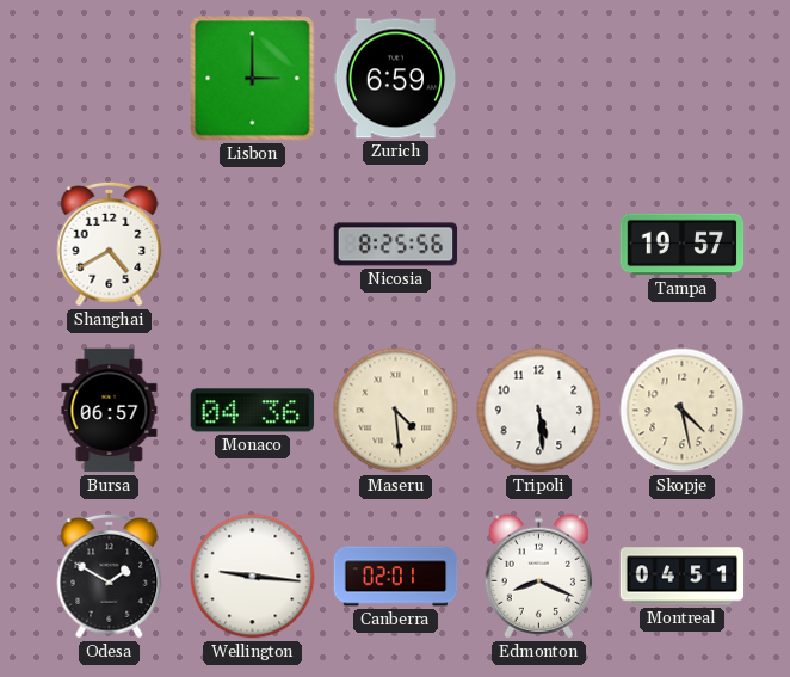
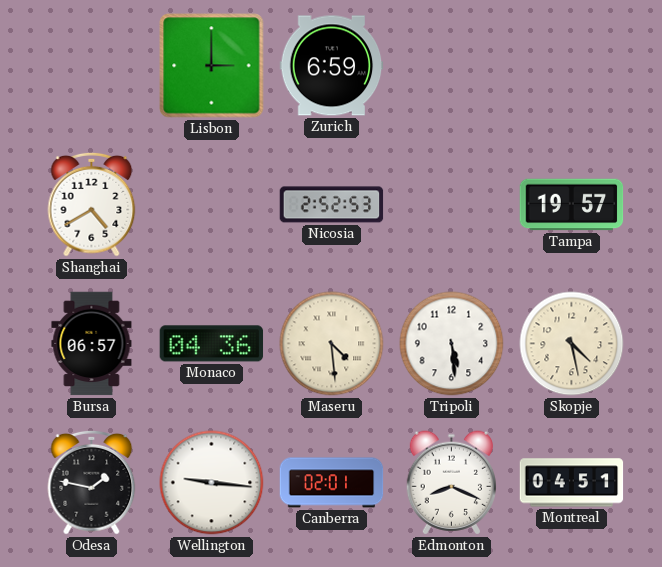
Nicosia: 8:25 -> 2:52
Odesa: 1:50 -> 1:47
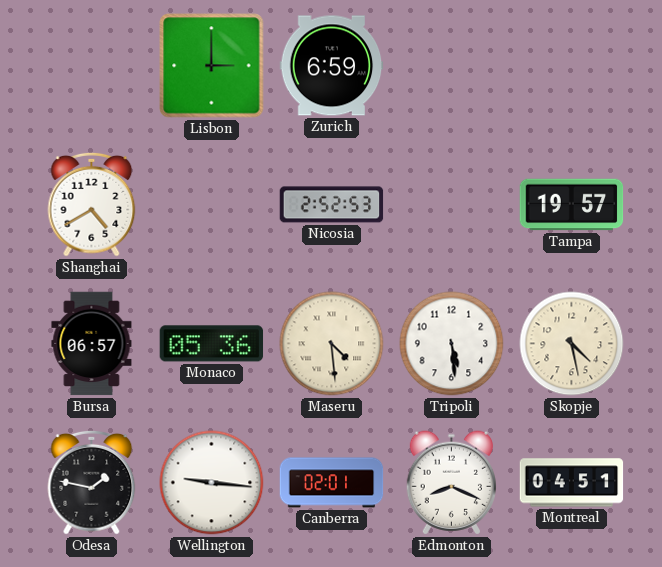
Monaco: 04:36 -> 05:36
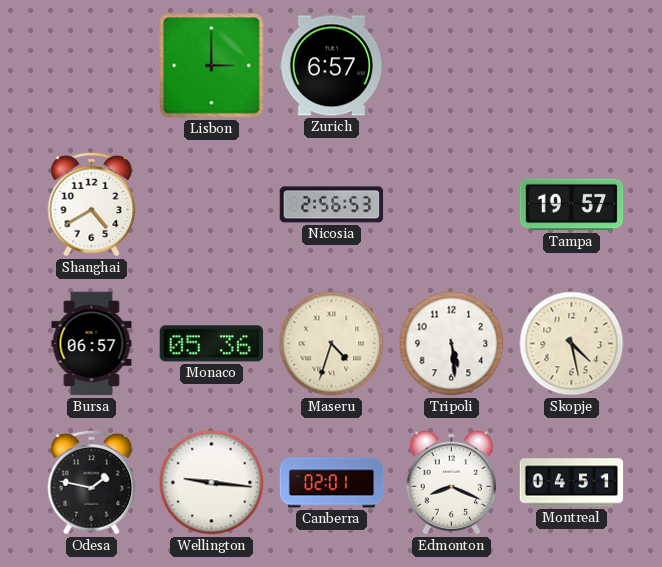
Zurich: 6:59 -> 6:57
Nicosia: 2:52 -> 2:56
Maseru: 4:29 -> 4:33
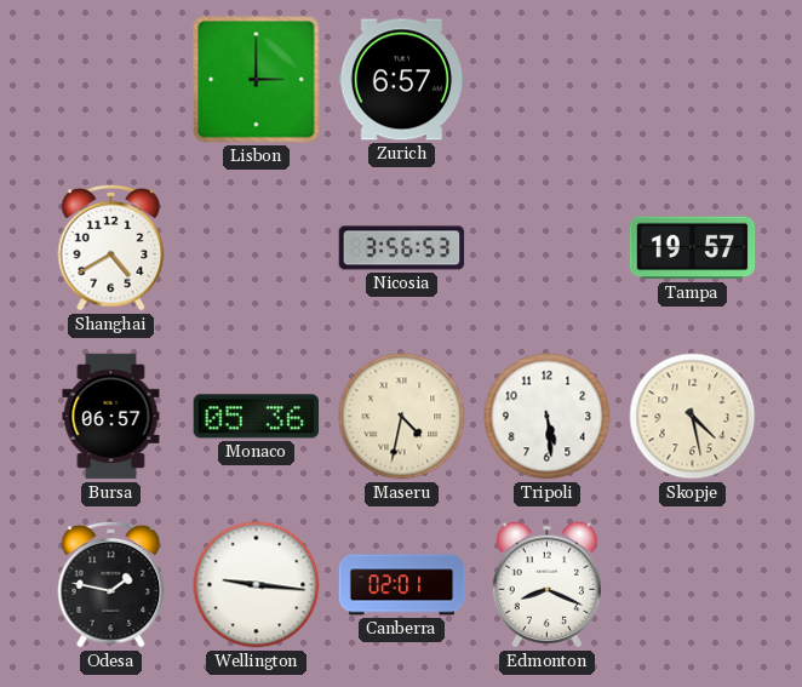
Nicosia: 2:56 -> 3:56
Maseru: 4:33 -> 4:32
Montreal: 04:51 -> none
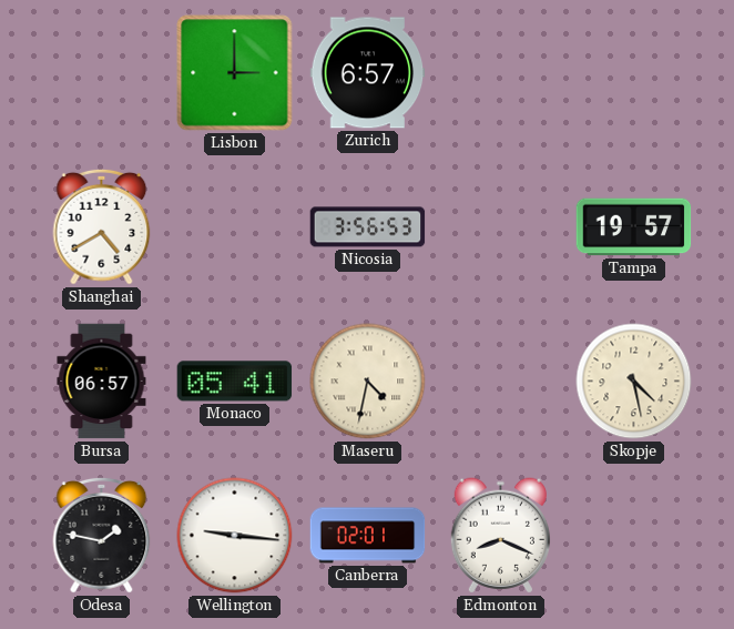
Monaco: 05:36 -> 05:41
Tripoli: 5:29 -> none
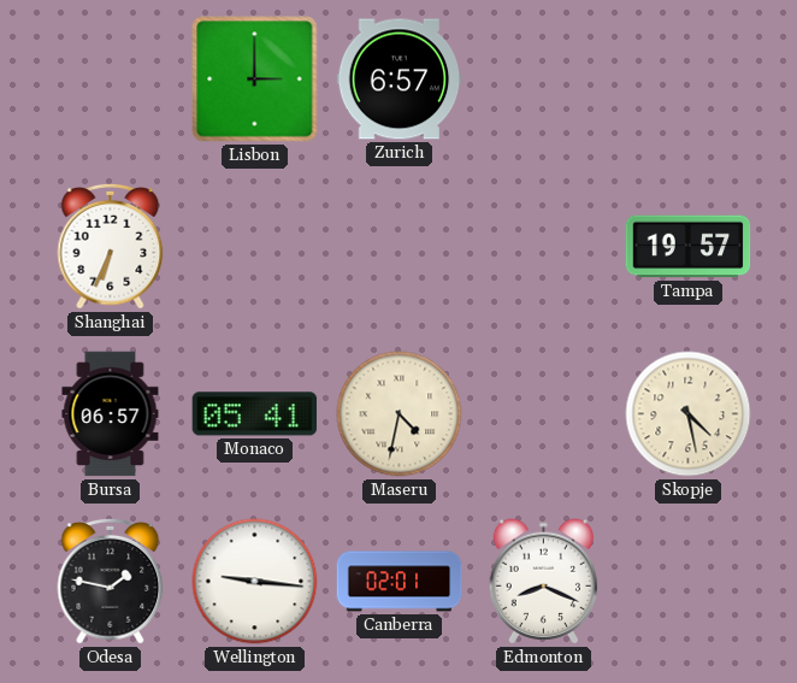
Shanghai: 4:40 -> 6:34
Nicosia: 3:56 -> none
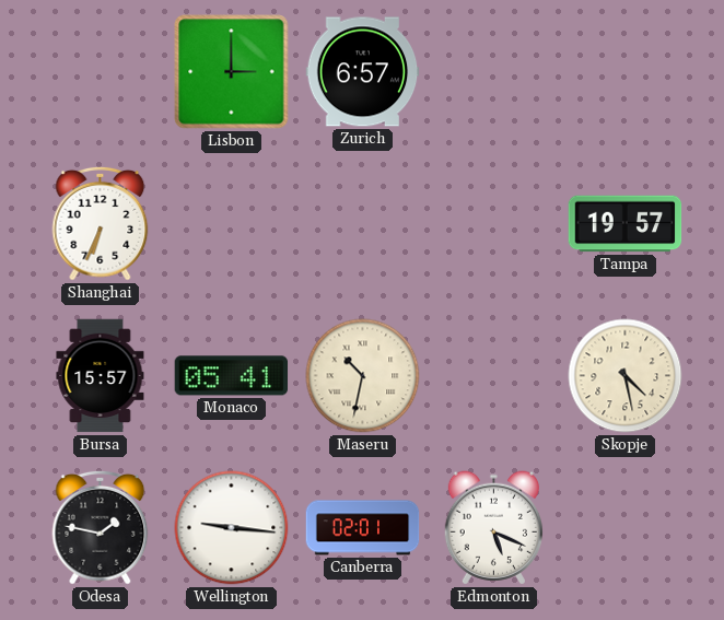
Bursa: 06:57 -> 15:57
Maseru: 4:32 -> 10:32
Edmonton: 8:19 -> 5:19
